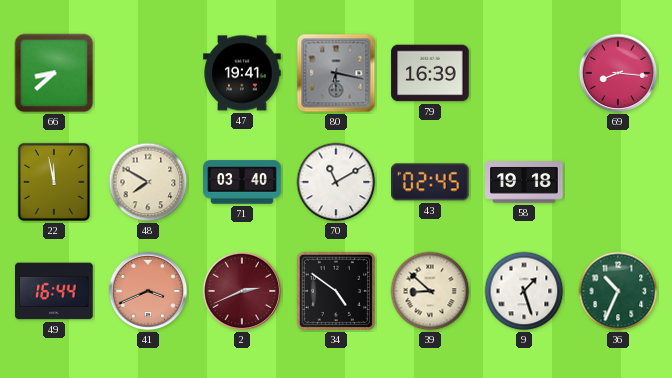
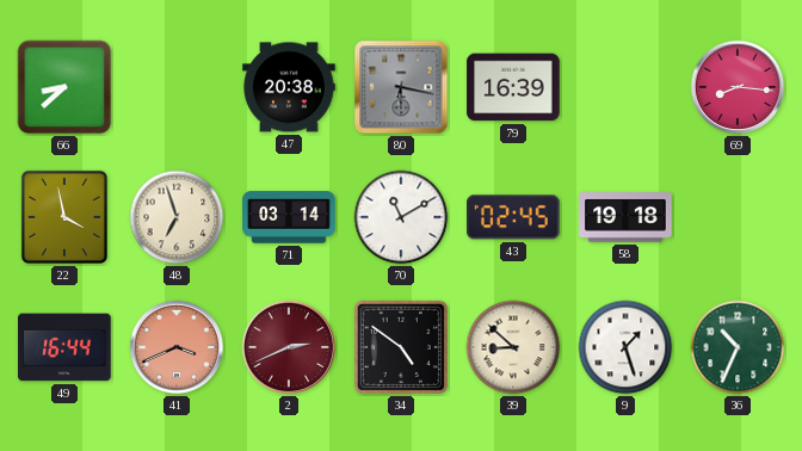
47: 19:41 -> 20:38
22: 11:58 -> 3:58
48: 7:50 -> 6:57
71: 03:40 -> 03:14
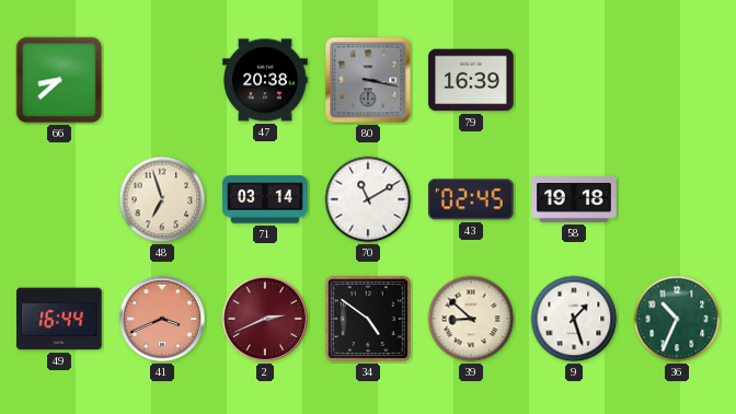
80: 6:17 -> 3:17
69: 8:16 -> none
22: 3:58 -> none
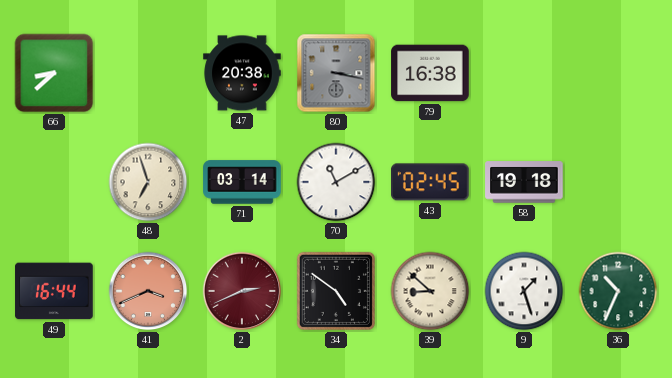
79: 16:39 -> 16:38
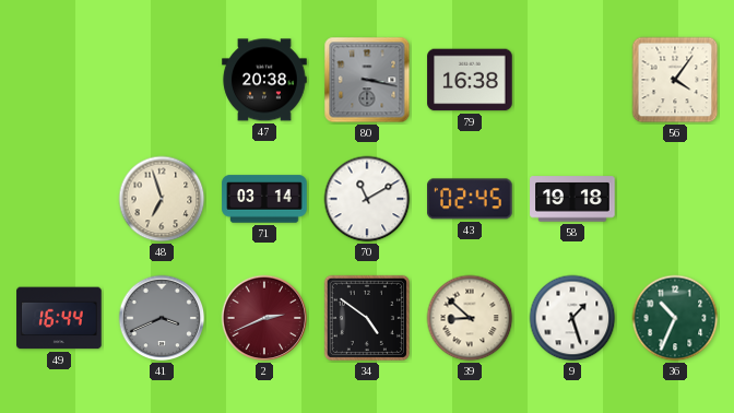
66: 8:38 -> none
56: none -> 4:06
41 dial: salmon -> grey
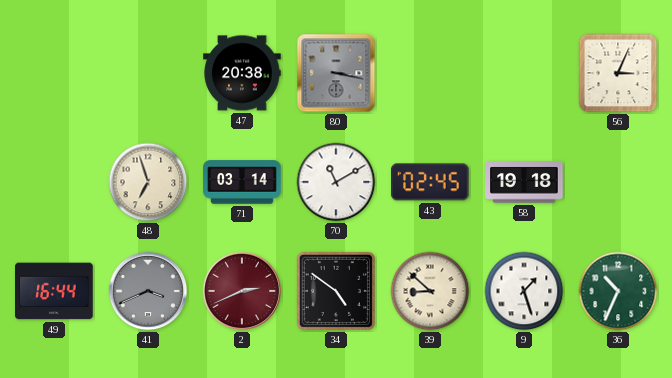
79: 16:38 -> none
56: 4:06 -> 3:04
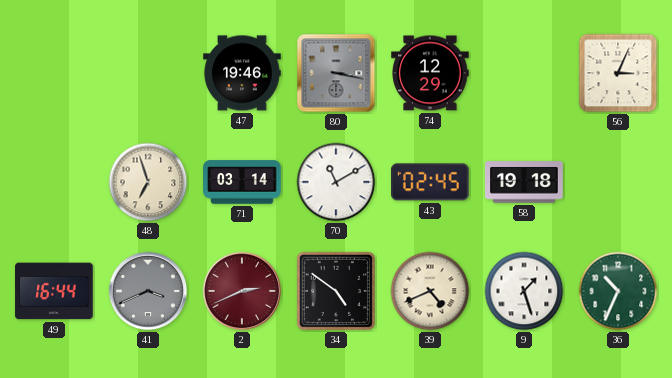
47: 20:38 -> 19:46
74: none -> 12:29
39: 8:52 -> 4:41
